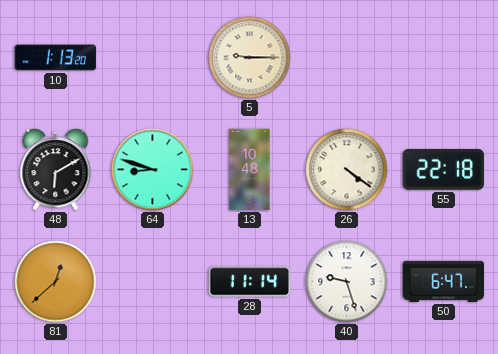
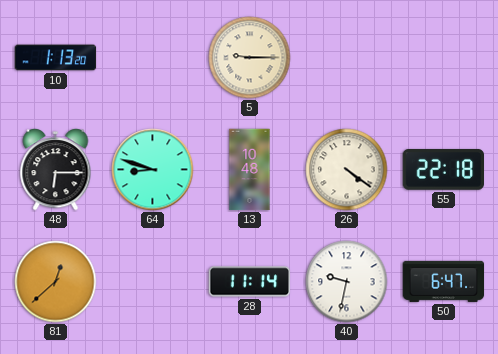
48: 6:10 -> 6:15
40: 9:27 -> 9:32
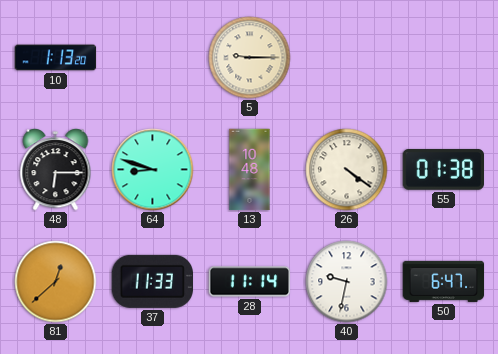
55: 22:18 -> 01:38
37: none -> 11:33
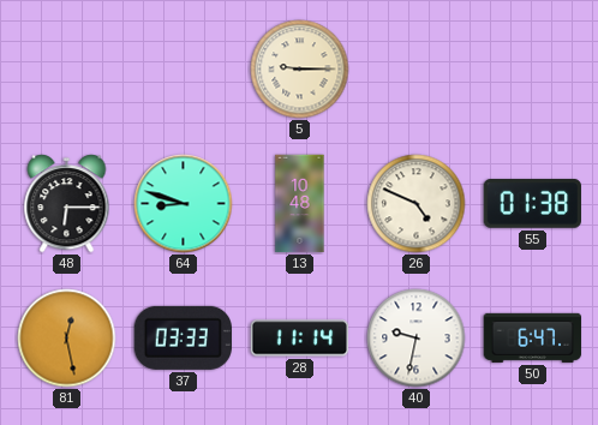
10: 1:13 -> none
26: 4:21 -> 4:49
81: 12:38 -> 12:28
37: 11:33 -> 03:33
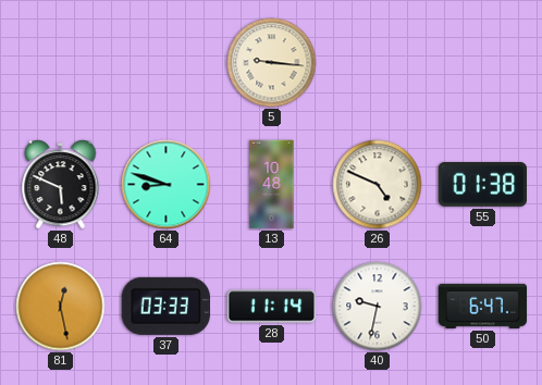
5: 9:15 -> 9:16
48: 6:15 -> 5:49
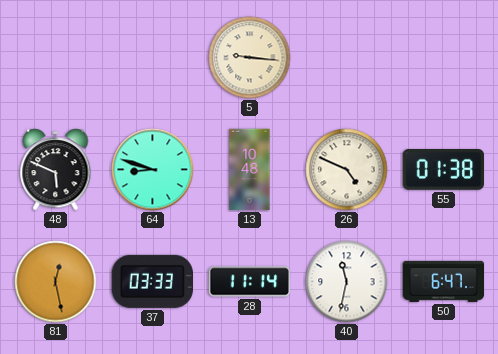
40: 9:32 -> 11:32
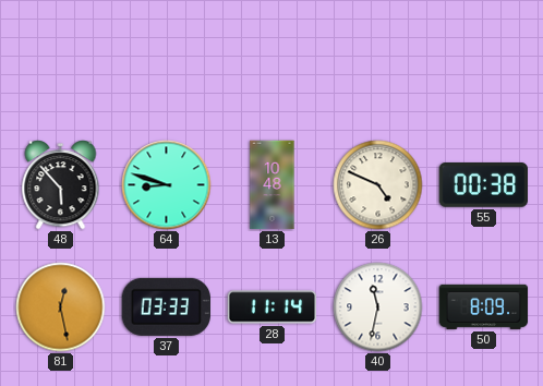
5: 9:16 -> none
48: 5:49 -> 5:53
55: 01:38 -> 00:38
50: 6:47 -> 8:09
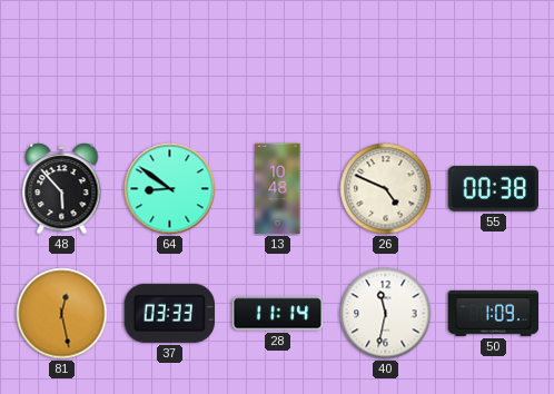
64: 8:48 -> 8:51
50: 8:09 -> 1:09
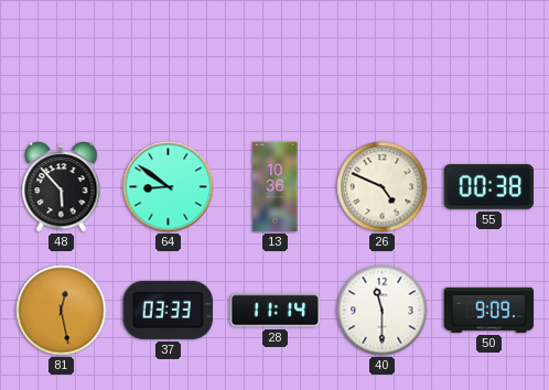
13: 10:48 -> 10:36
40: 11:32 -> 11:30
50: 1:09 -> 9:09
